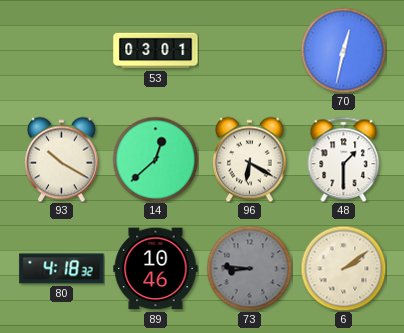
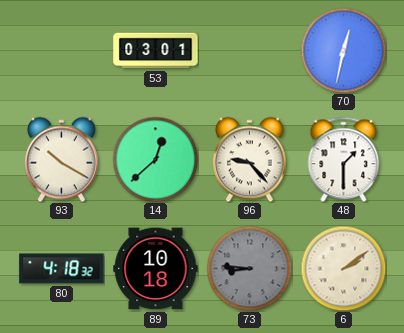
96: 6:20 -> 9:23
89: 10:46 -> 10:18
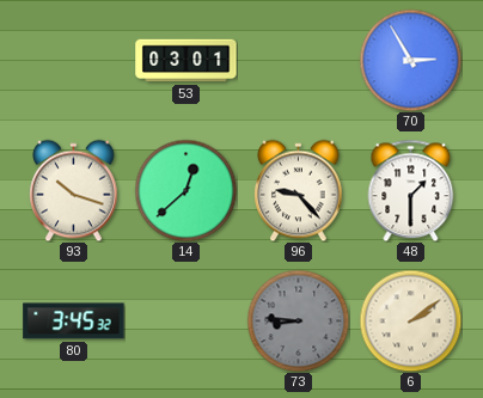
70: 12:32 -> 2:55
93: 10:20 -> 10:18
80: 4:18 -> 3:45
89: 10:18 -> none
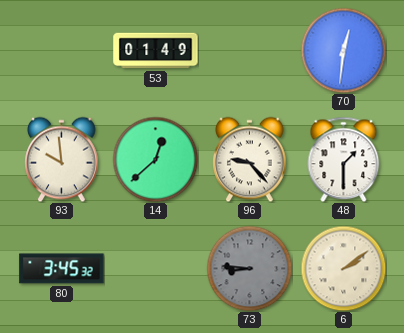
53: 03:01 -> 01:49
70: 2:55 -> 12:31
93: 10:18 -> 9:59
